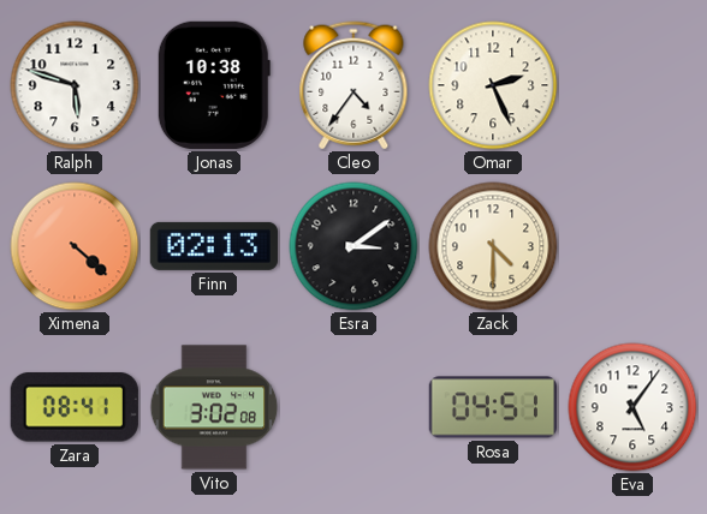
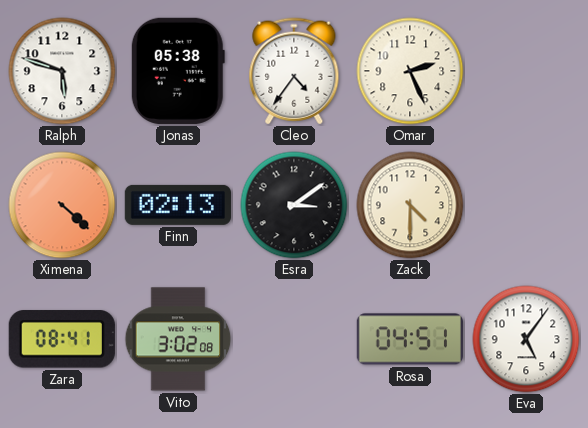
Jonas: 10:38 -> 05:38
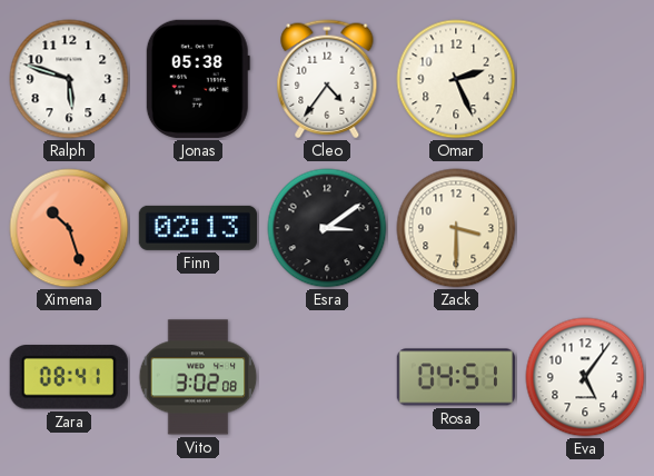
Ximena: 4:22 -> 10:27
Zack: 4:30 -> 3:30
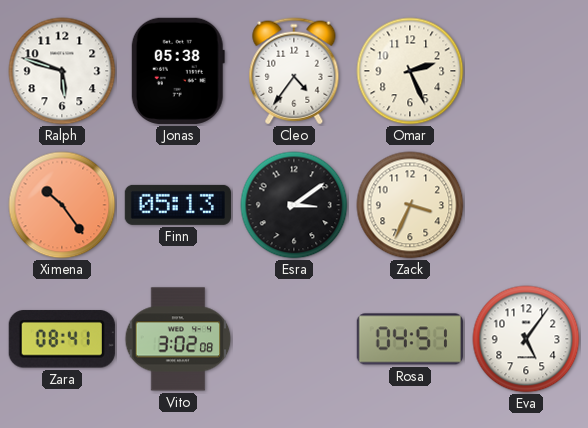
Ximena: 10:27 -> 10:24
Finn: 02:13 -> 05:13
Zack: 3:30 -> 3:34
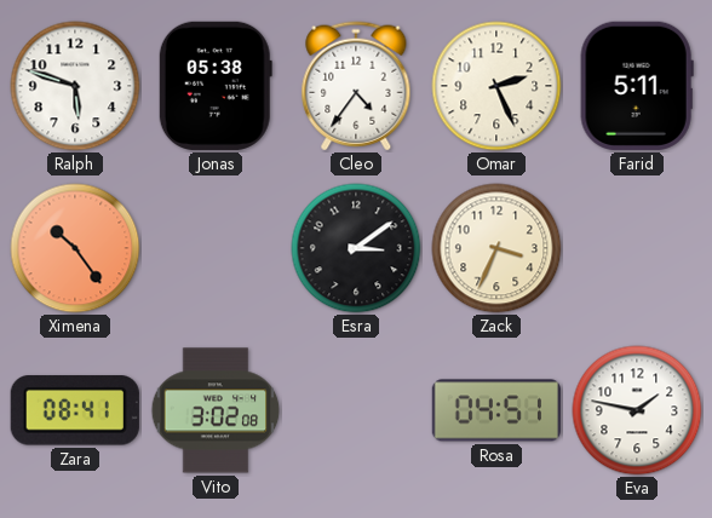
Farid: none -> 5:11
Finn: 05:13 -> none
Eva: 5:06 -> 1:47
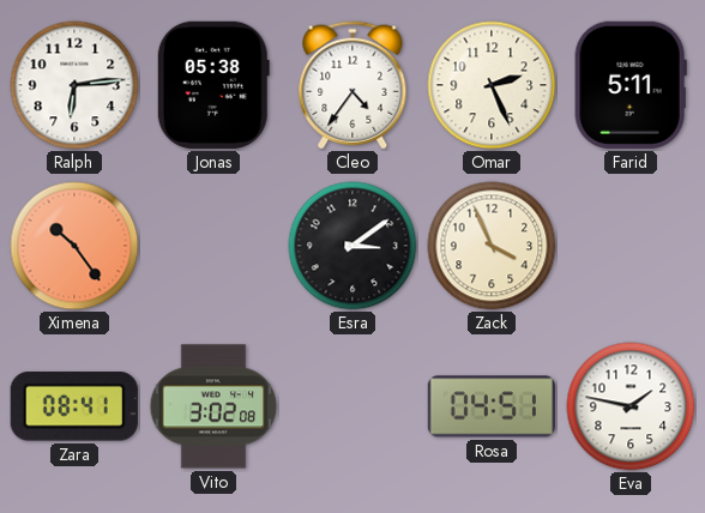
Ralph: 5:48 -> 6:14
Zack: 3:34 -> 3:56
